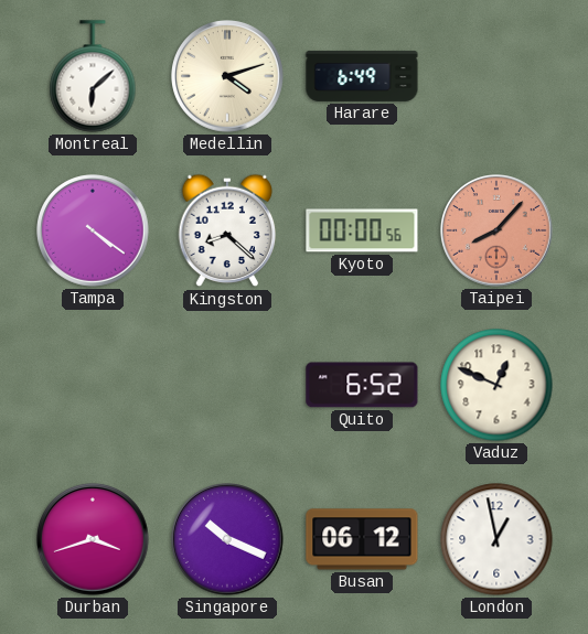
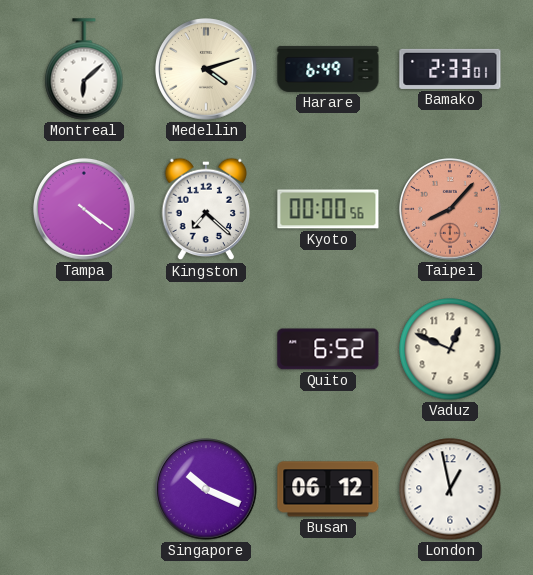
Bamako: none -> 2:33
Kingston: 8:22 -> 7:22
Durban: 3:42 -> none
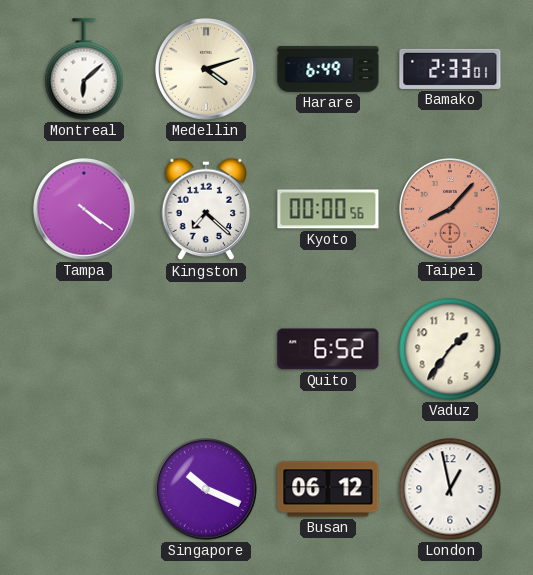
Vaduz: 12:49 -> 1:36
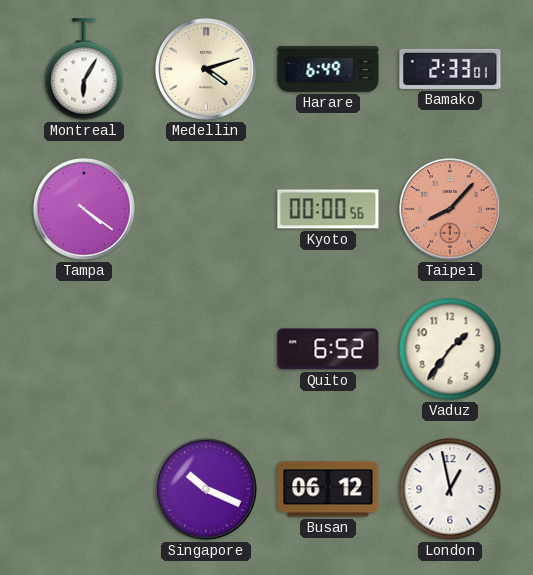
Montreal: 6:08 -> 6:05
Kingston: 7:22 -> none
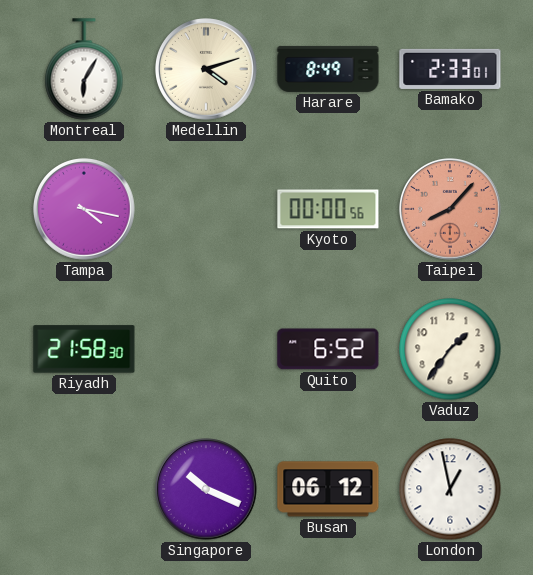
Harare: 6:49 -> 8:49
Tampa: 4:21 -> 4:17
Riyadh: none -> 21:58
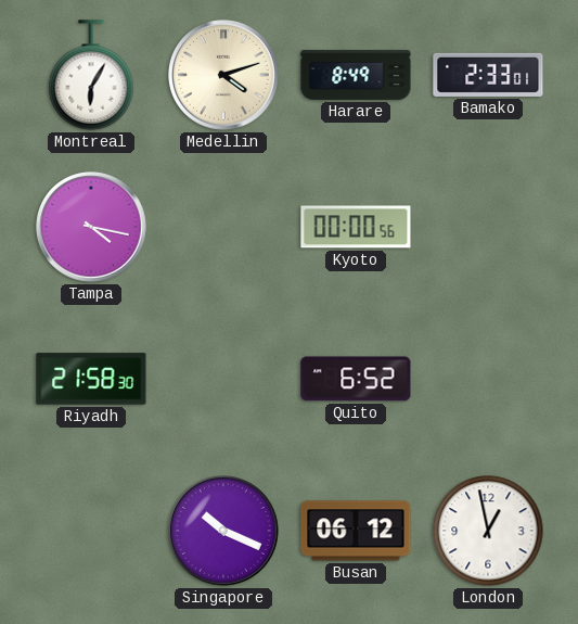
Taipei: 8:07 -> none
Vaduz: 1:36 -> none
